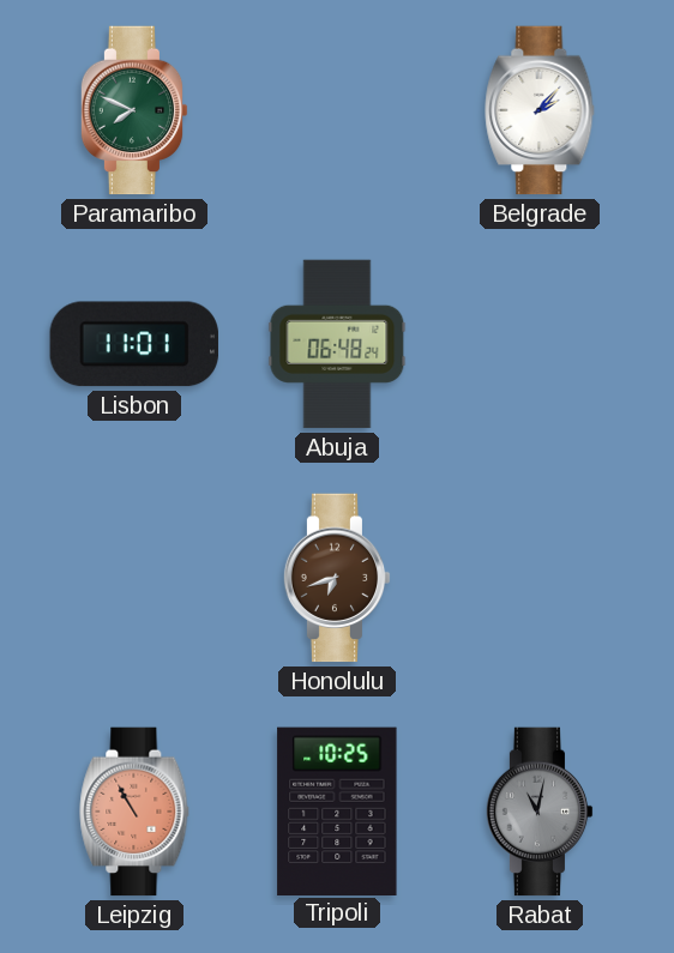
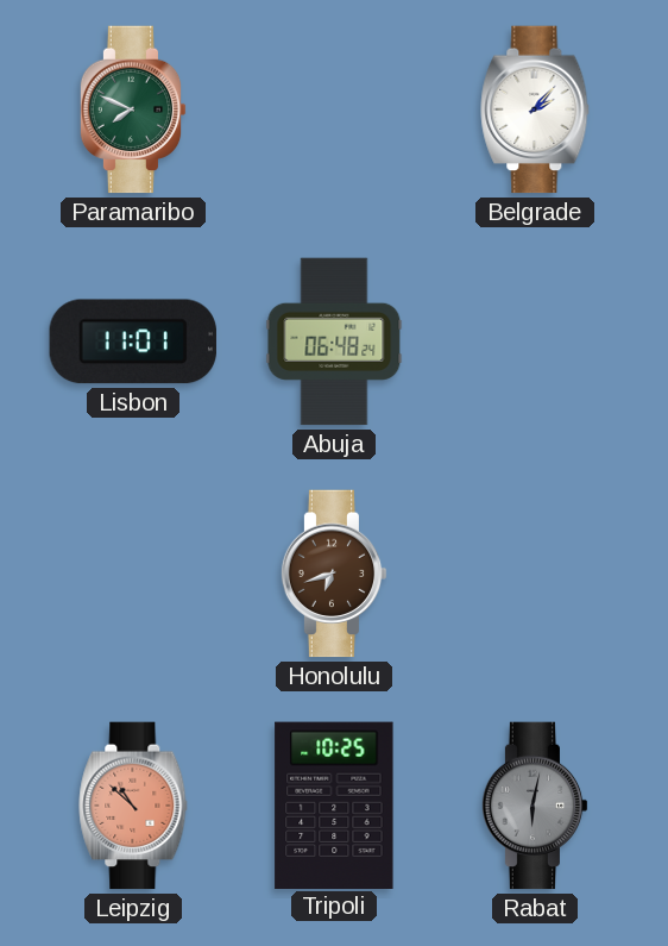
Leipzig: 10:55 -> 10:52
Rabat: 11:02 -> 6:02
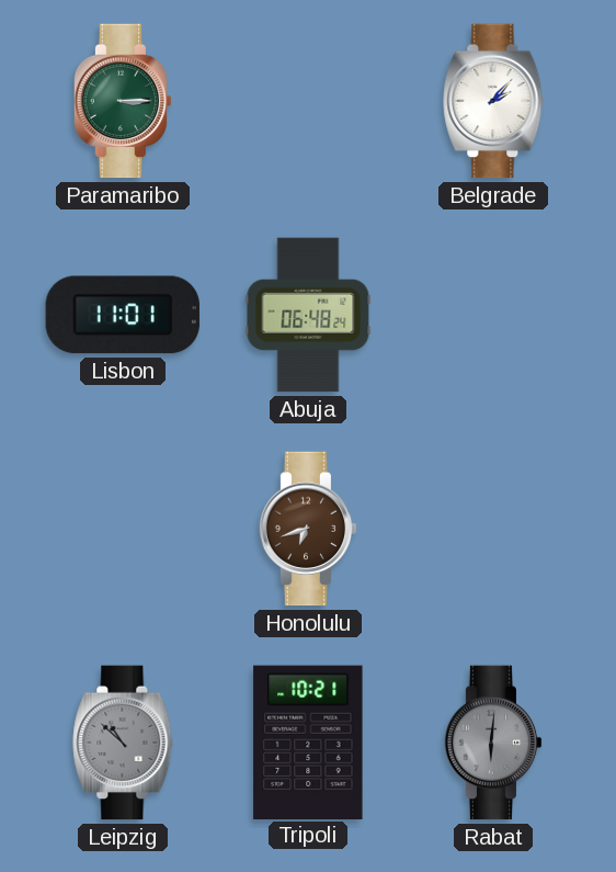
Paramaribo: 7:49 -> 3:15
Leipzig dial: salmon -> grey
Tripoli: 10:25 -> 10:21
Rabat: 6:02 -> 6:01
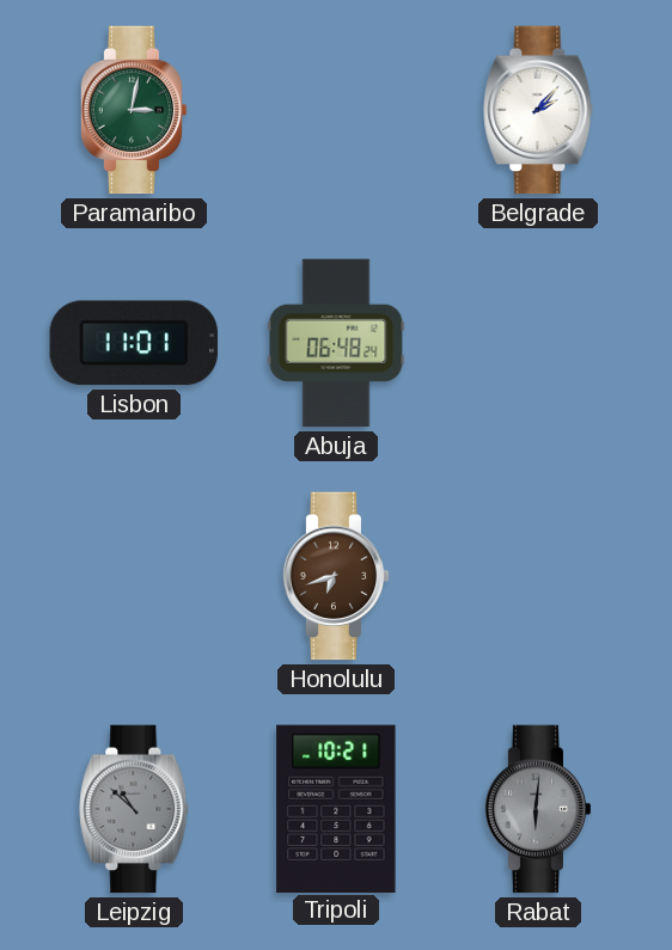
Paramaribo: 3:15 -> 3:02
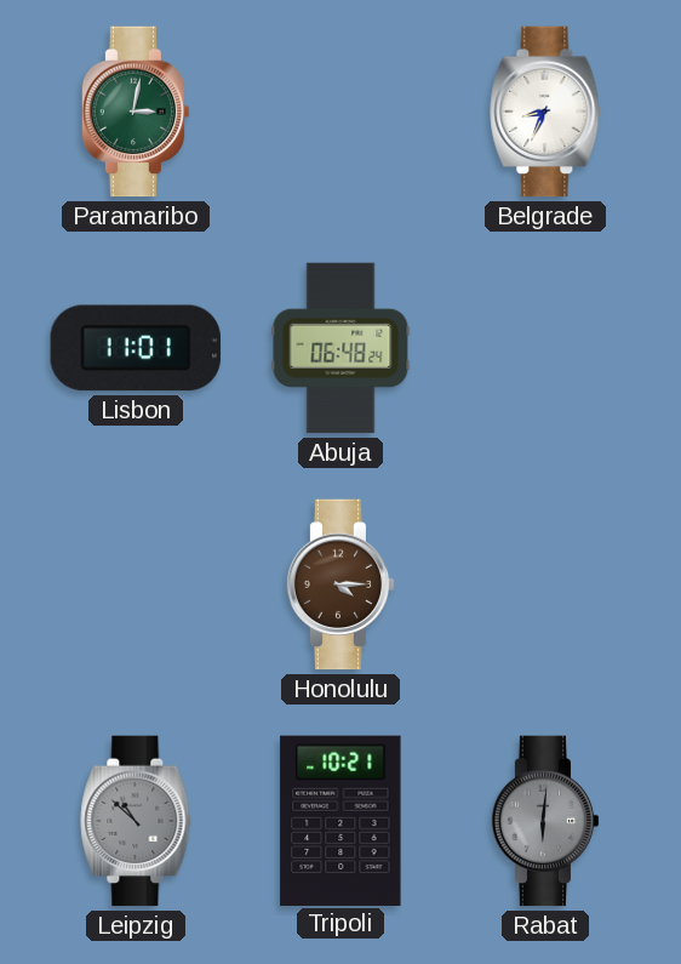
Belgrade: 2:07 -> 8:34
Honolulu: 6:42 -> 4:15
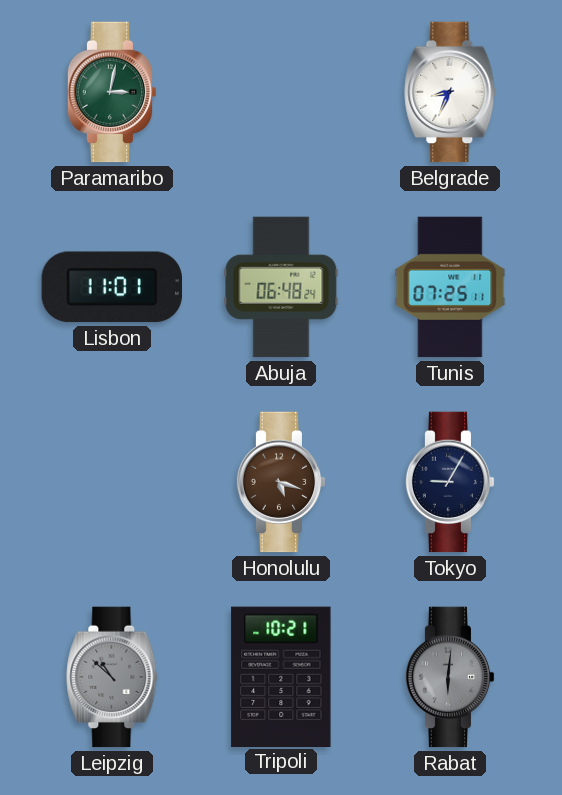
Tunis: none -> 07:25
Honolulu: 4:15 -> 5:18
Tokyo: none -> 9:05
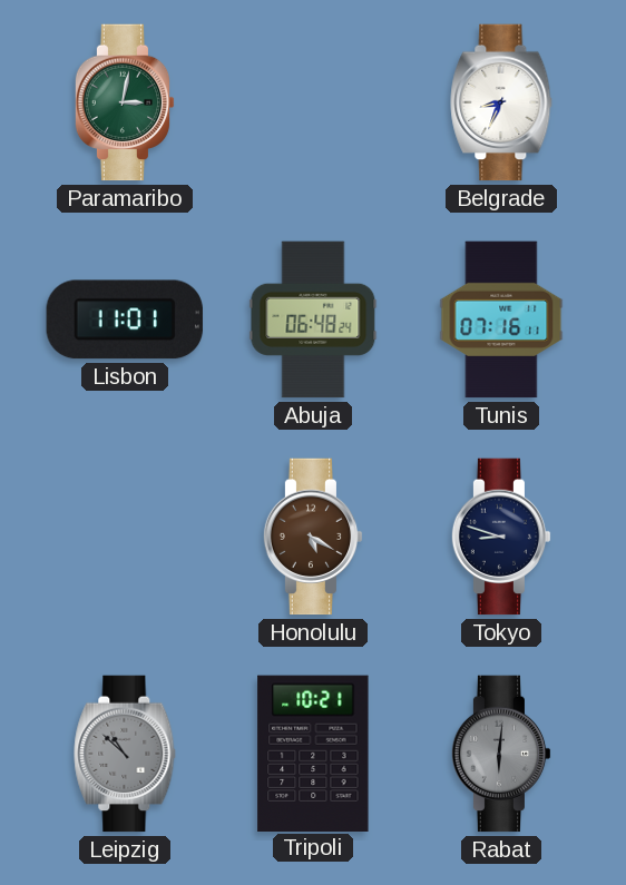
Tunis: 07:25 -> 07:16
Honolulu: 5:18 -> 5:20
Tokyo: 9:05 -> 8:48
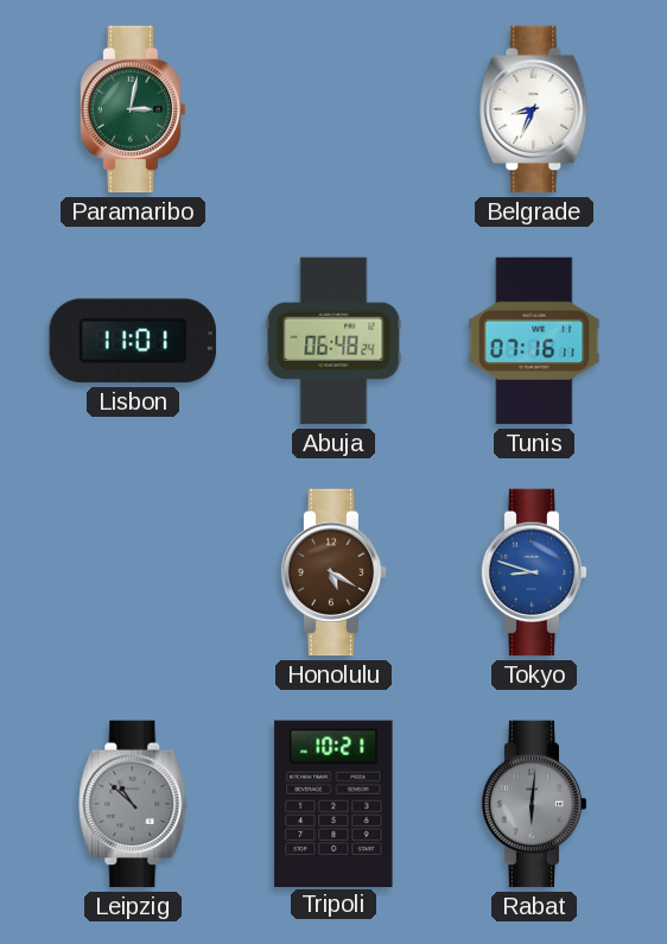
Tokyo dial: navy -> blue
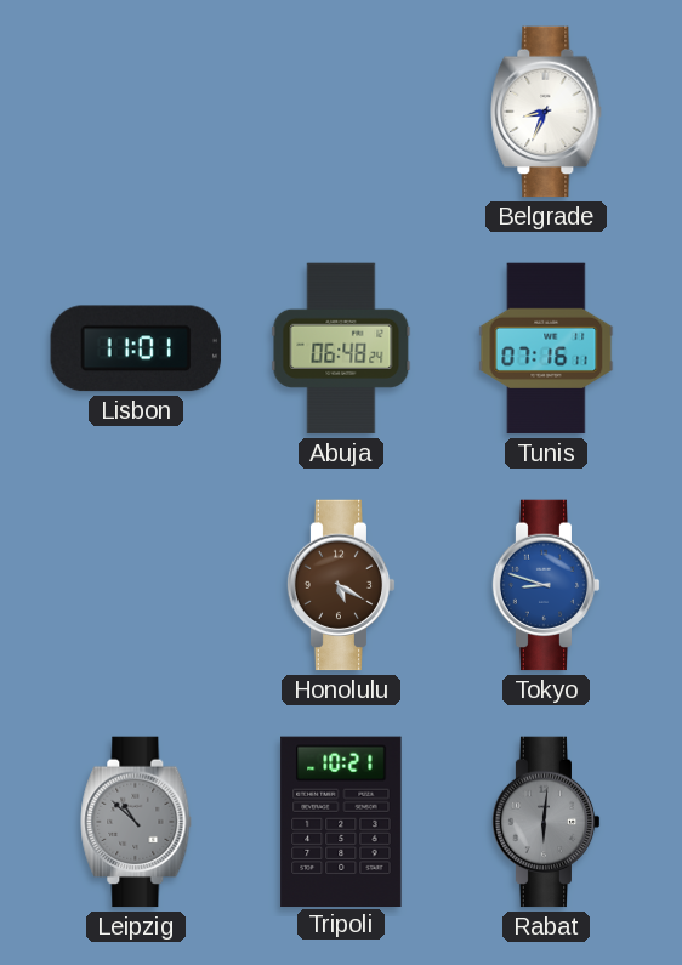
Paramaribo: 3:02 -> none
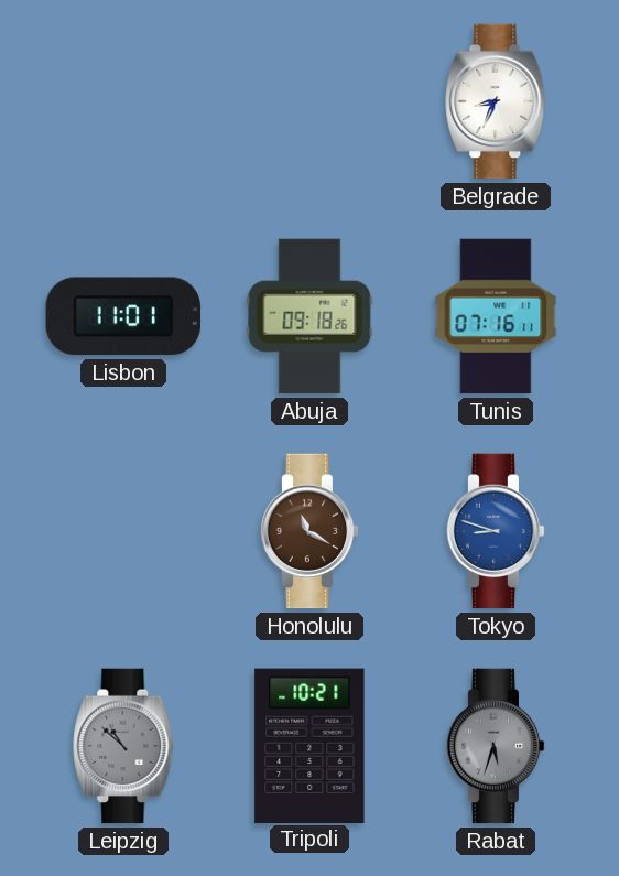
Abuja: 06:48 -> 09:18
Honolulu: 5:20 -> 11:20
Rabat: 6:01 -> 5:33
